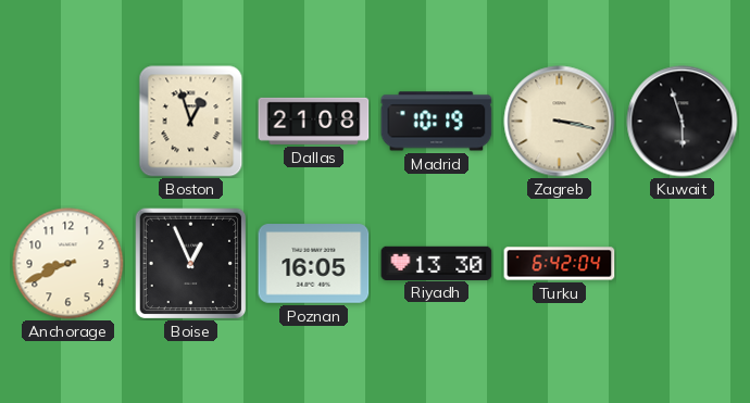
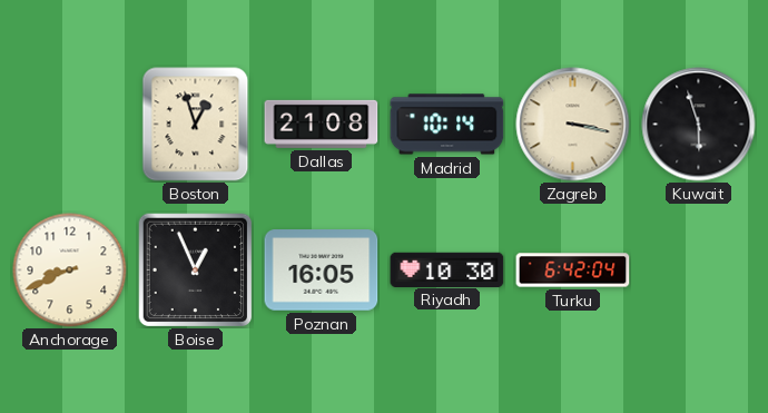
Madrid: 10:19 -> 10:14
Riyadh: 13:30 -> 10:30
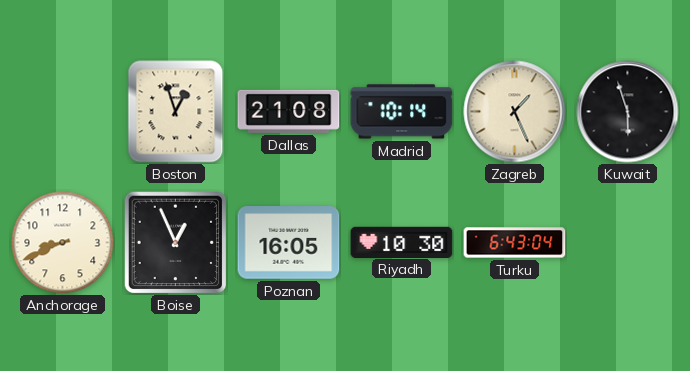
Zagreb: 3:17 -> 1:26
Turku: 6:42 -> 6:43
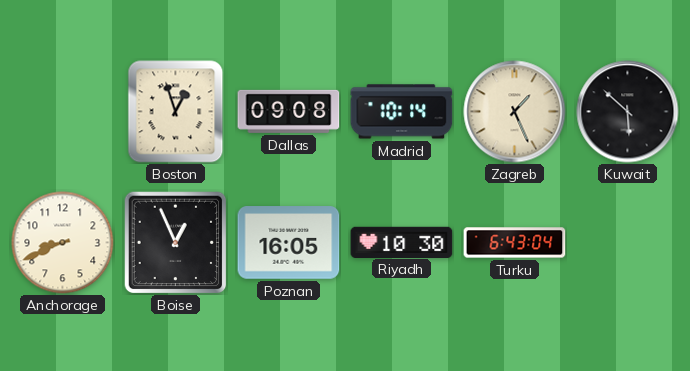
Dallas: 21:08 -> 09:08
Kuwait: 5:57 -> 5:52
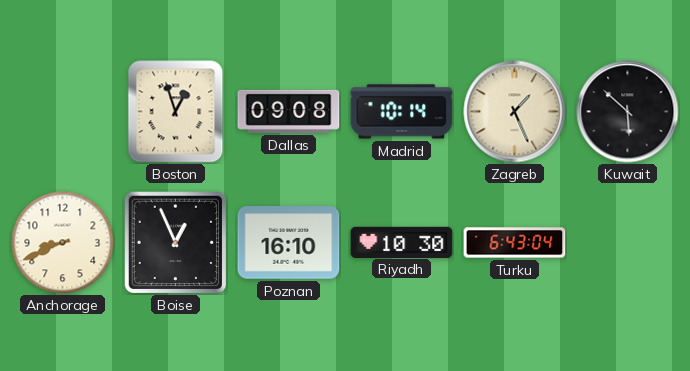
Poznan: 16:05 -> 16:10
